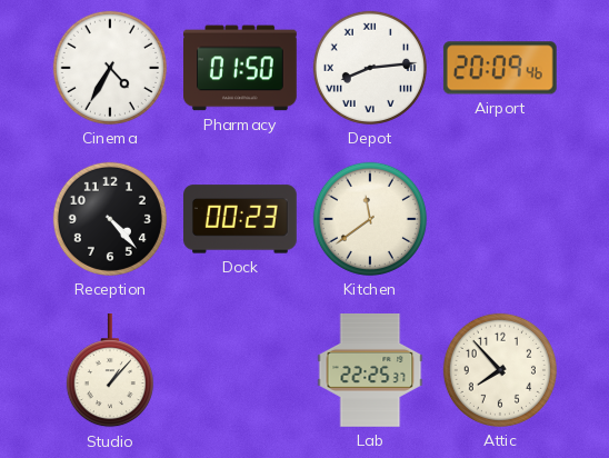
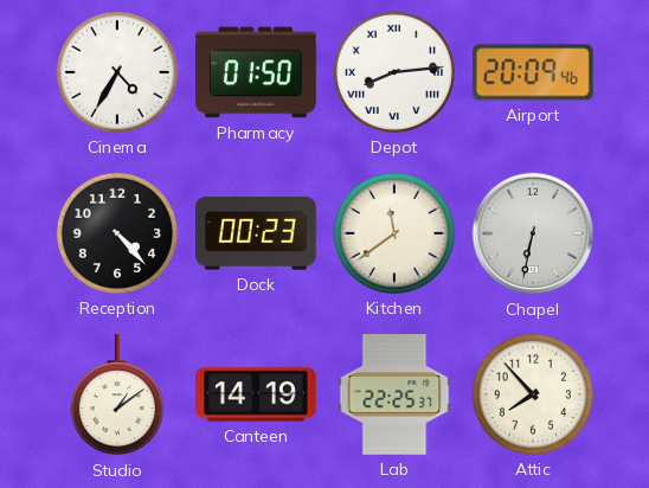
Chapel: none -> 6:32
Studio: 1:07 -> 1:09
Canteen: none -> 14:19
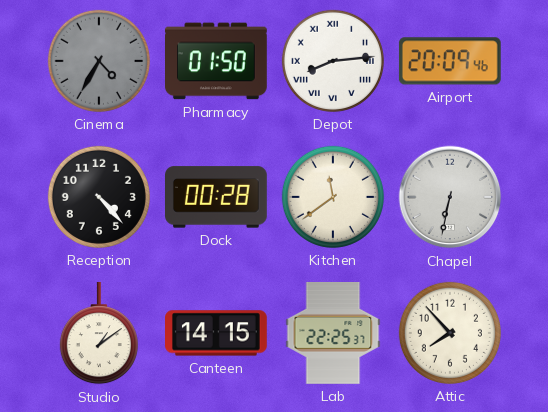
Cinema dial: white -> grey
Dock: 00:23 -> 00:28
Canteen: 14:19 -> 14:15
